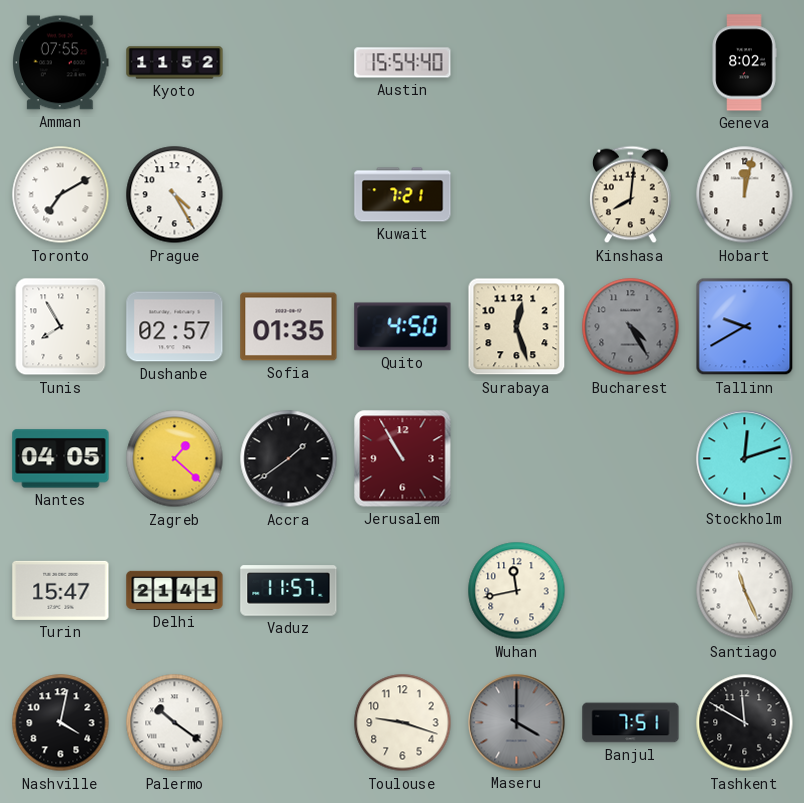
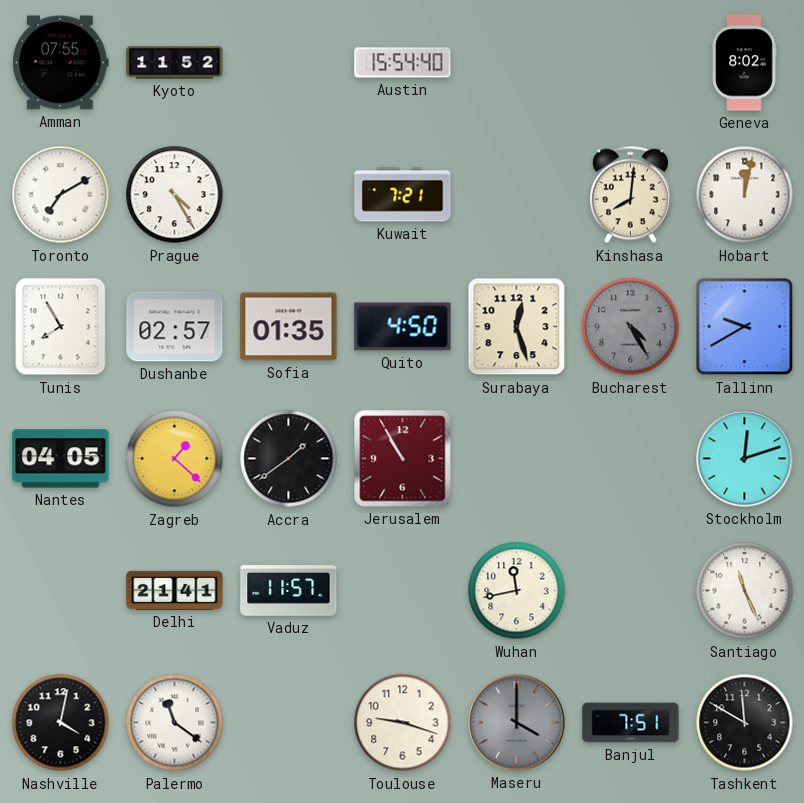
Turin: 15:47 -> none
Palermo: 10:21 -> 11:21
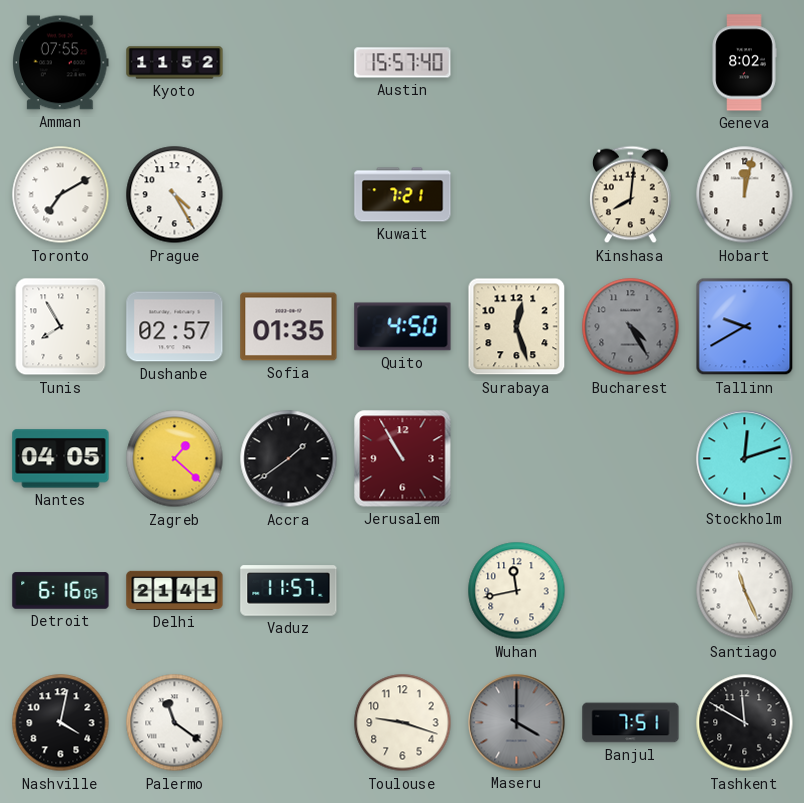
Austin: 15:54 -> 15:57
Detroit: none -> 6:16
